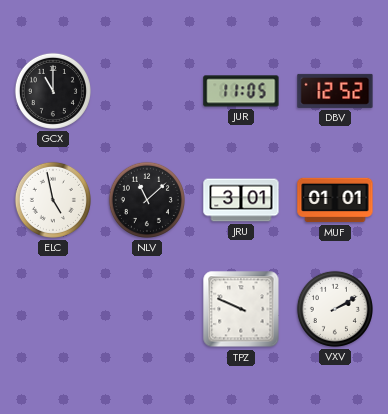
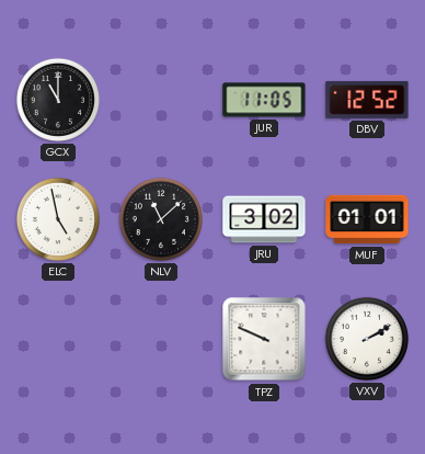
JRU: 3:01 -> 3:02
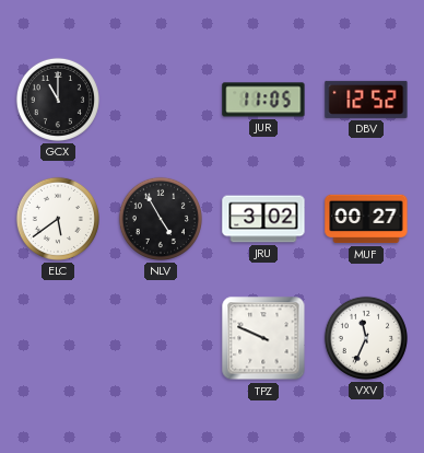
ELC: 4:58 -> 5:39
NLV: 11:08 -> 4:55
MUF: 01:01 -> 00:27
VXV: 2:10 -> 11:34
